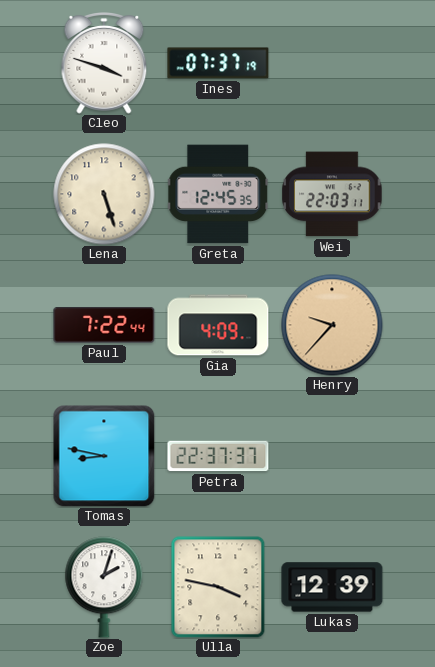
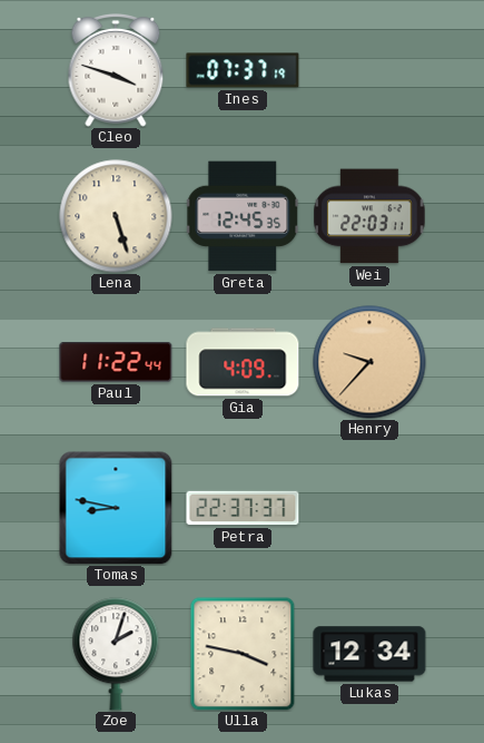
Paul: 7:22 -> 11:22
Lukas: 12:39 -> 12:34
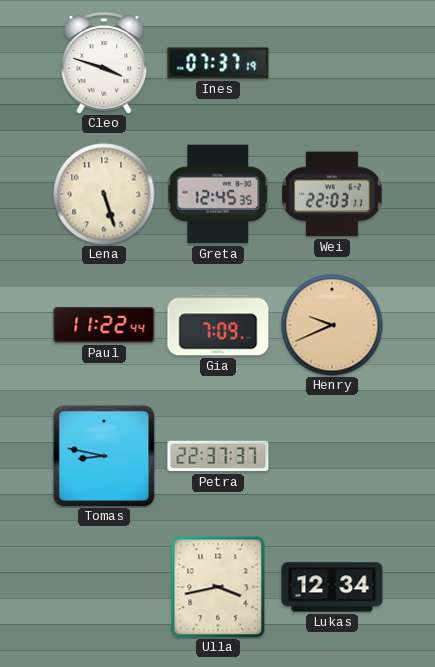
Gia: 4:09 -> 7:09
Henry: 9:37 -> 9:41
Zoe: 2:03 -> none
Ulla: 3:47 -> 3:43
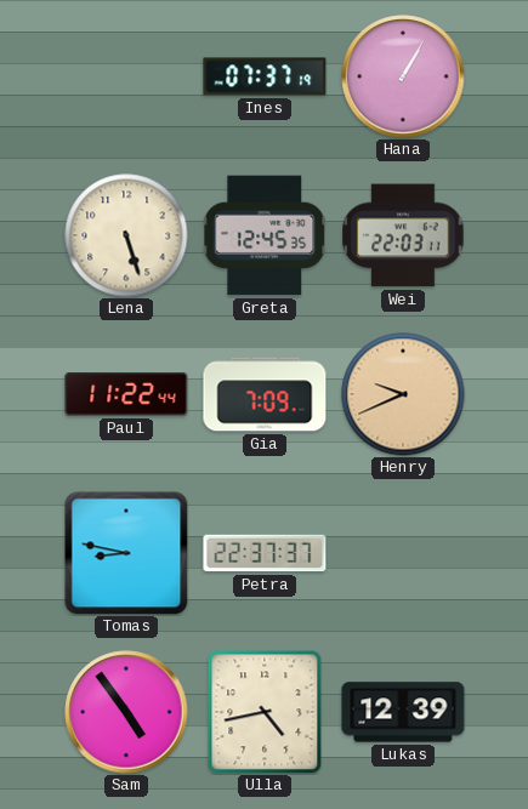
Cleo: 3:48 -> none
Hana: none -> 1:05
Sam: none -> 4:54
Ulla: 3:43 -> 4:43
Lukas: 12:34 -> 12:39
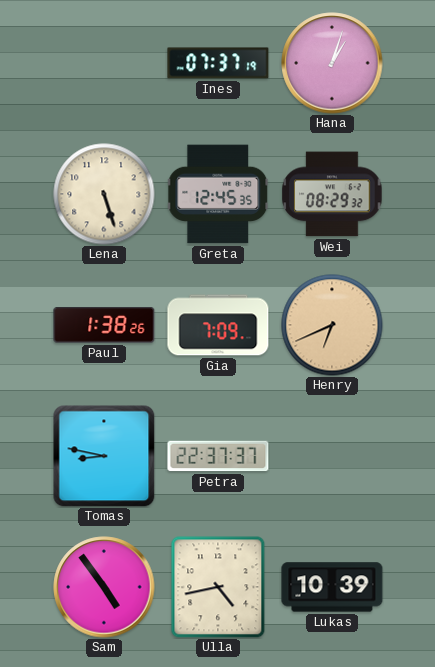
Hana: 1:05 -> 1:03
Wei: 22:03 -> 08:29
Paul: 11:22 -> 1:38
Henry: 9:41 -> 6:41
Lukas: 12:39 -> 10:39
